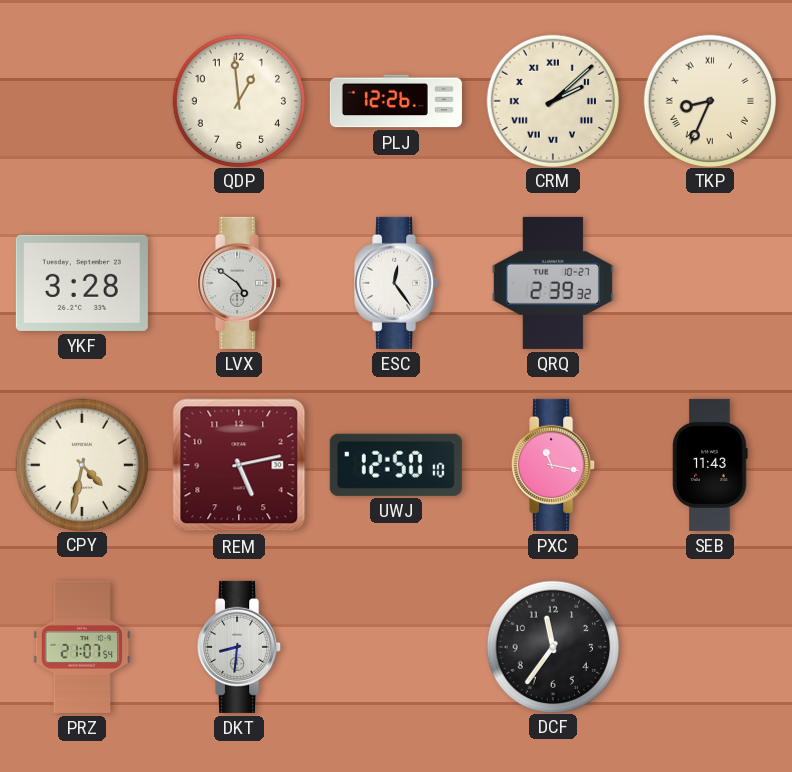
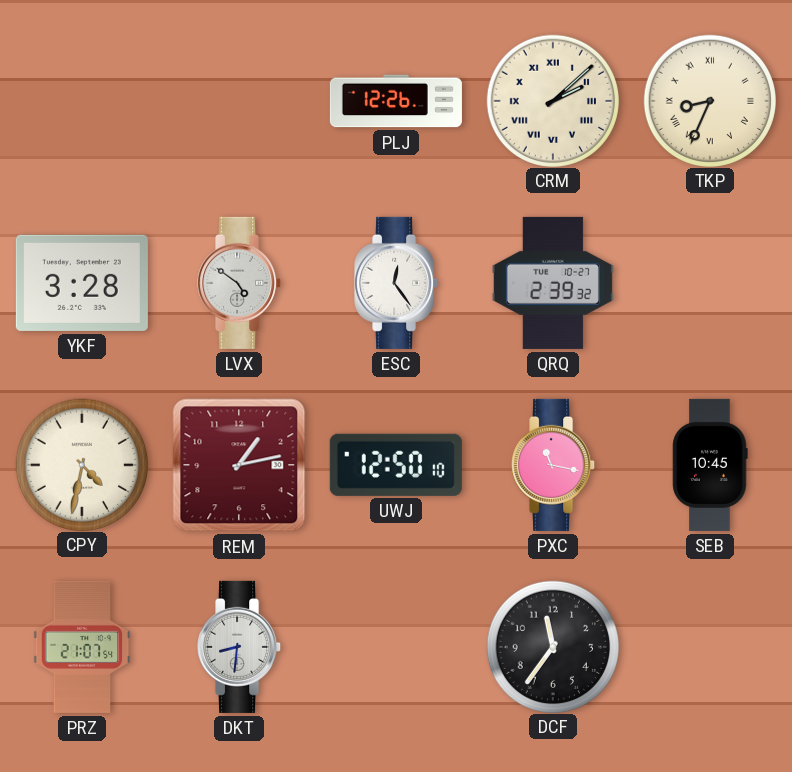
QDP: 12:59 -> none
REM: 5:13 -> 1:13
SEB: 11:43 -> 10:45
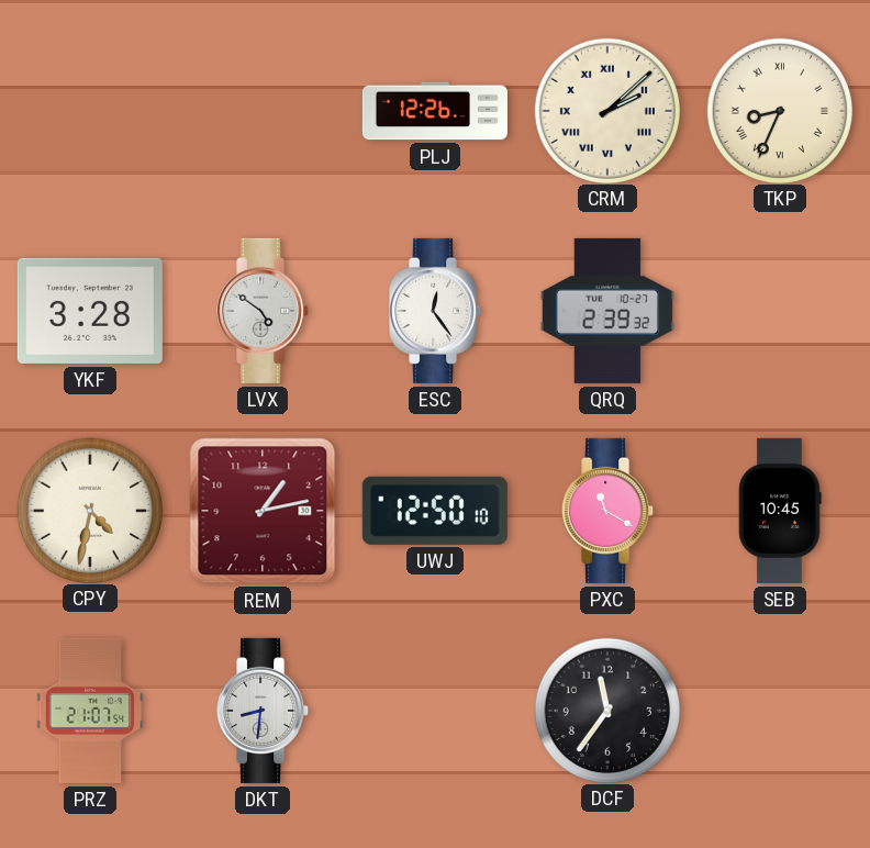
PXC: 11:17 -> 11:20
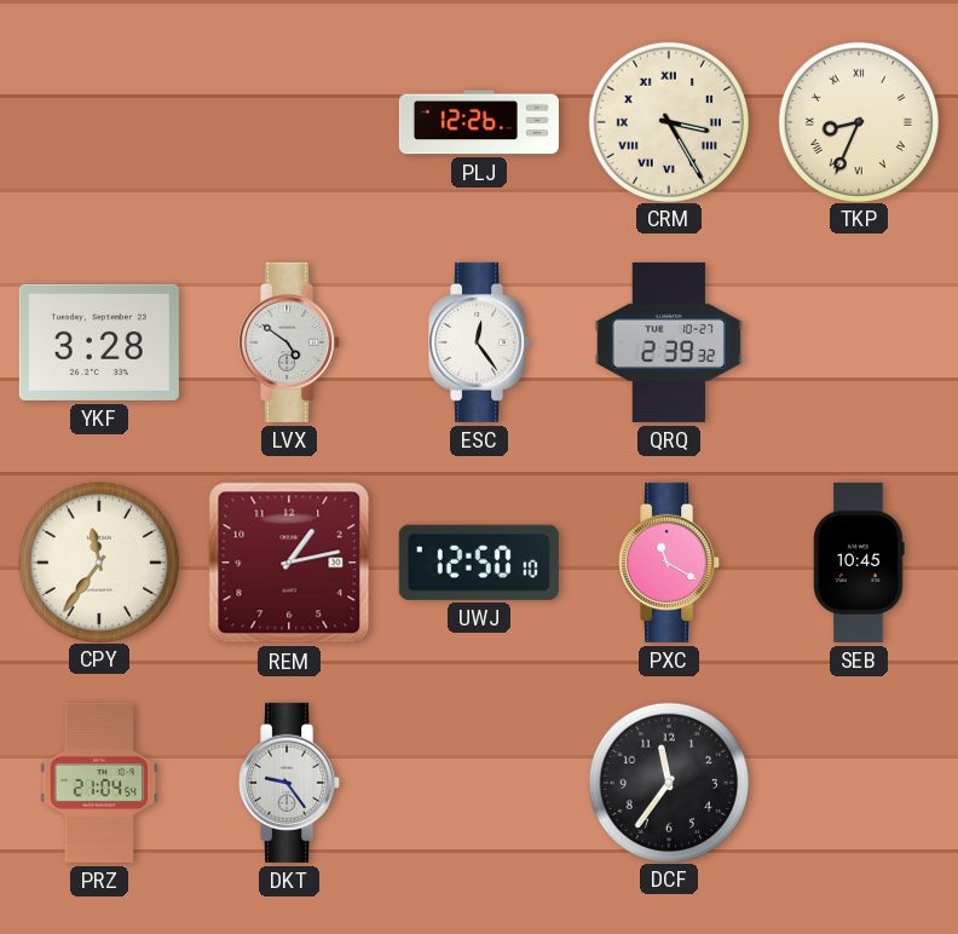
CRM: 2:08 -> 3:25
CPY: 4:32 -> 11:36
PRZ: 21:07 -> 21:04
DKT: 8:31 -> 9:24
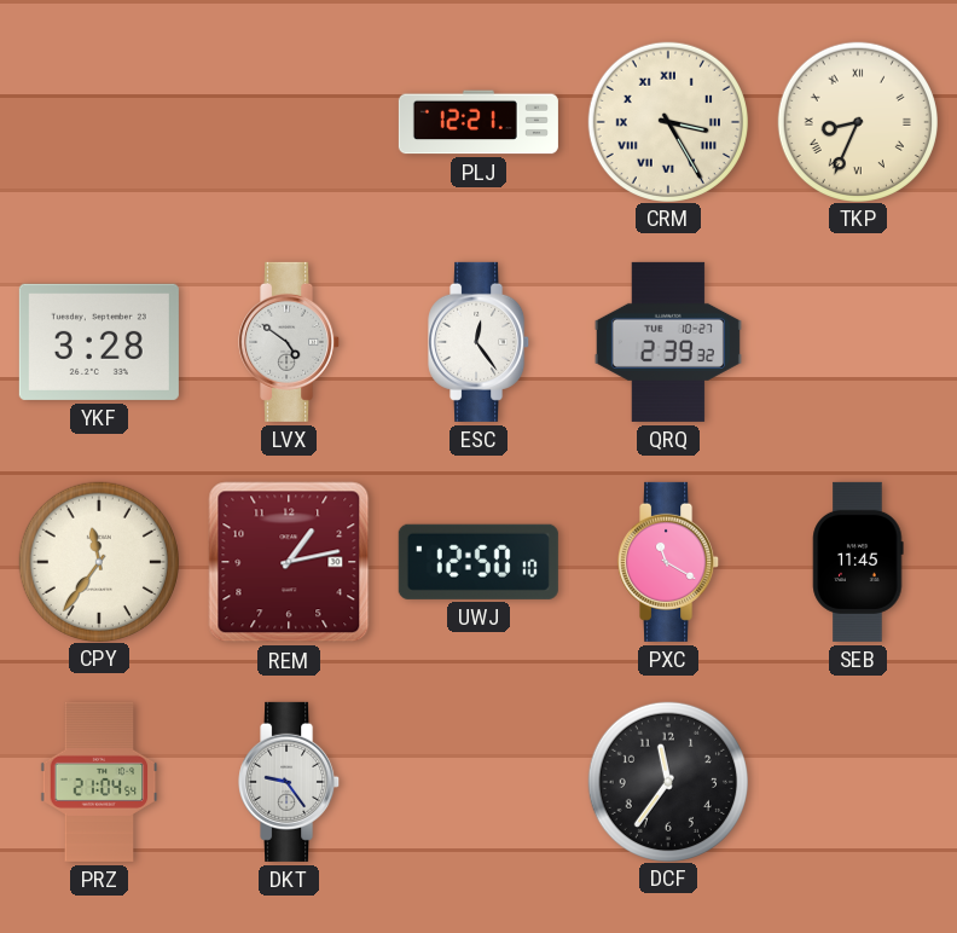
PLJ: 12:26 -> 12:21
SEB: 10:45 -> 11:45
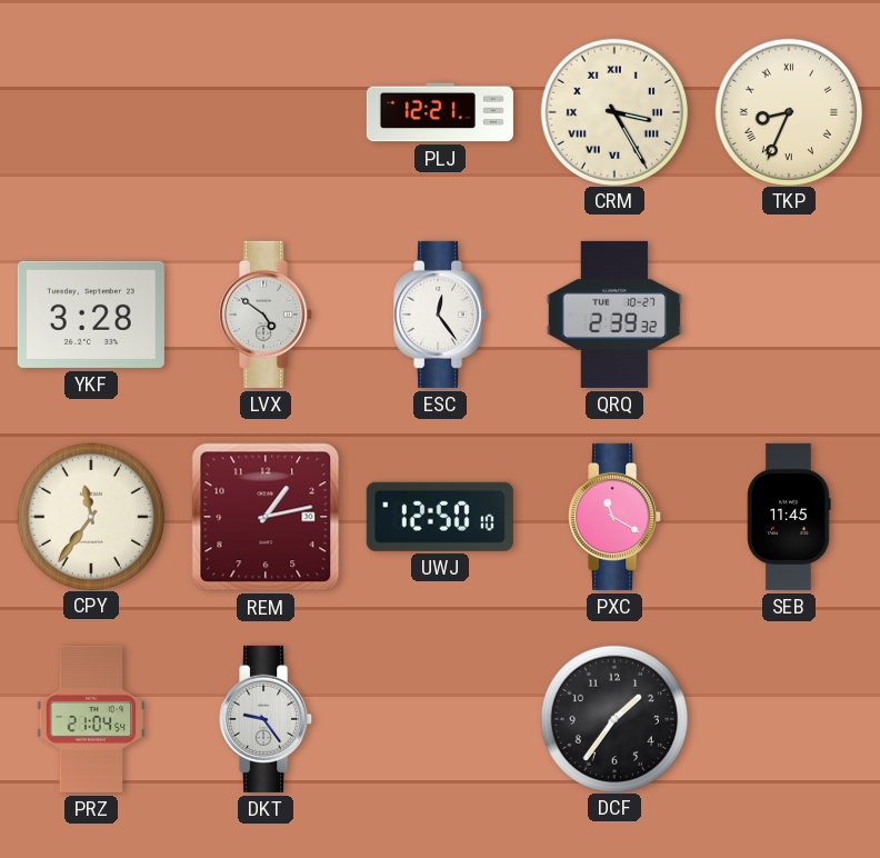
DCF: 11:36 -> 1:36
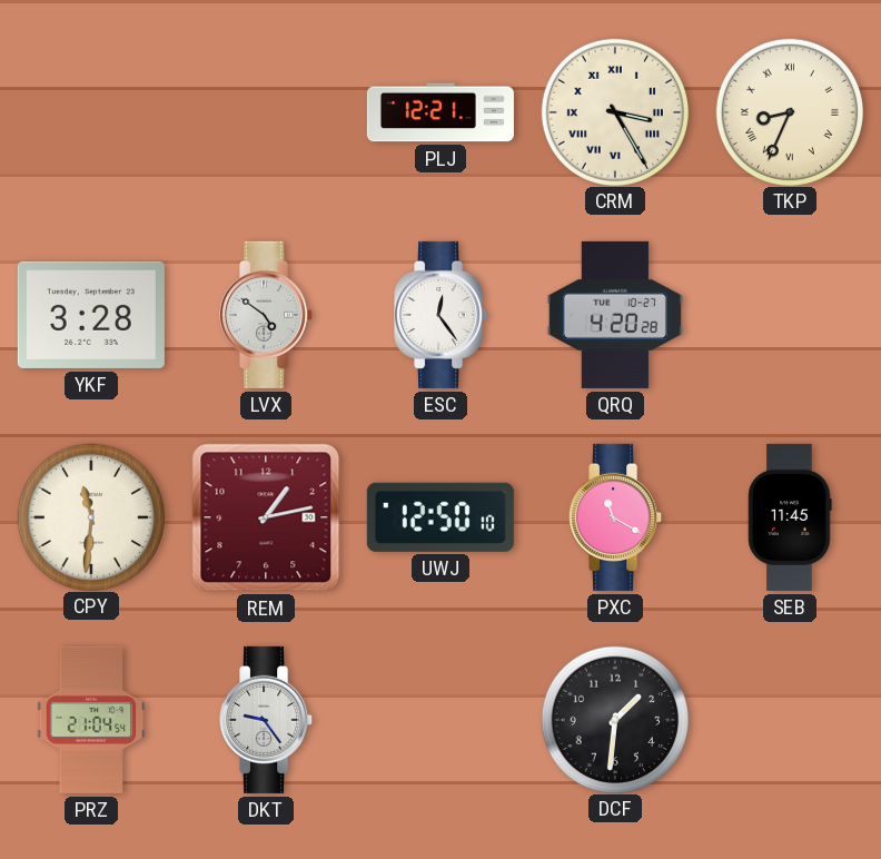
QRQ: 2:39 -> 4:20
CPY: 11:36 -> 11:31
DCF: 1:36 -> 1:31
